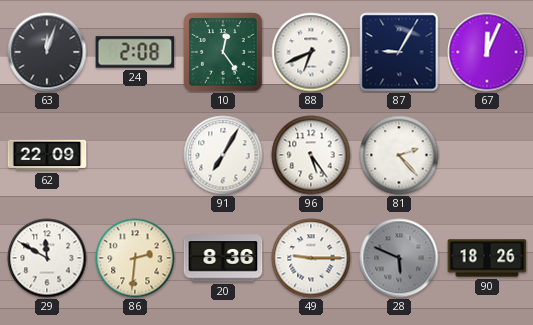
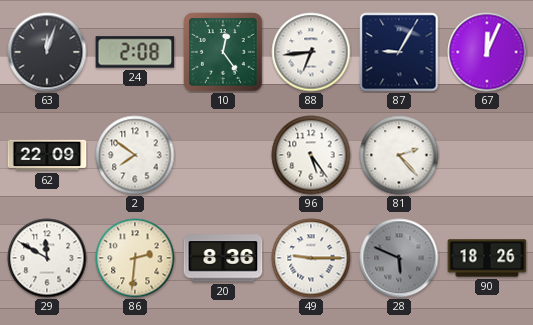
88: 6:41 -> 6:44
2: none -> 7:51
91: 7:05 -> none
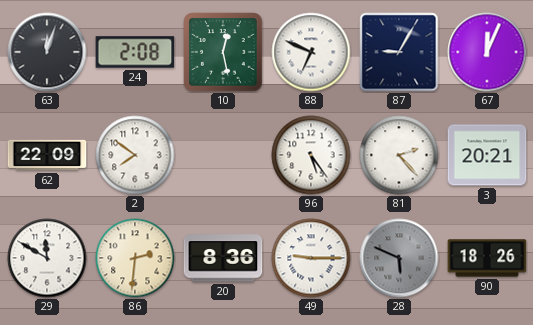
10: 12:24 -> 12:28
88: 6:44 -> 6:49
3: none -> 20:21
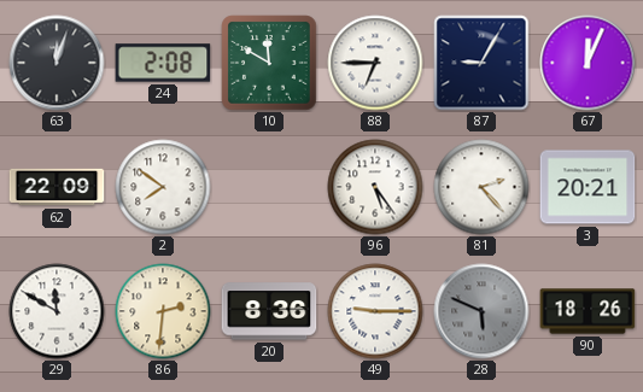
10: 12:28 -> 11:50
88: 6:49 -> 6:45
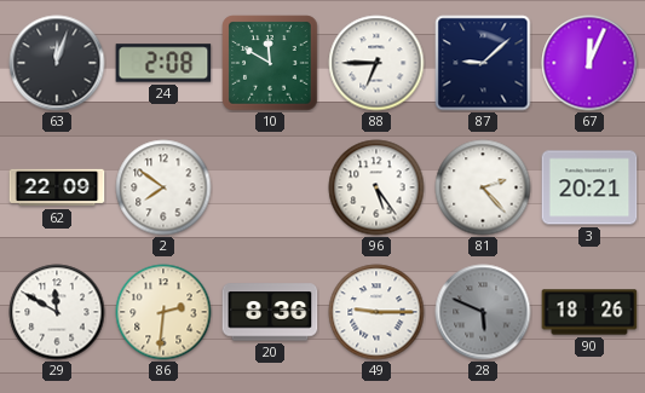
87: 9:05 -> 9:08
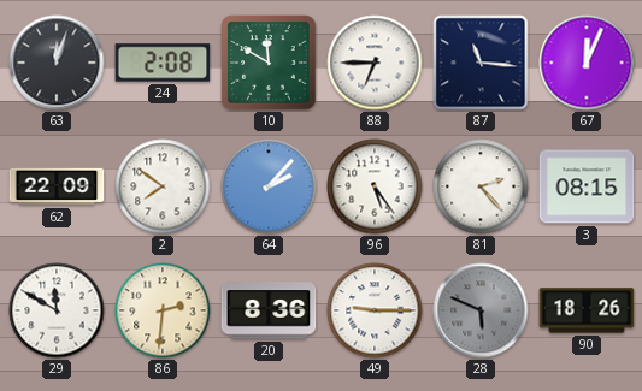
87: 9:08 -> 11:16
64: none -> 2:07
3: 20:21 -> 08:15
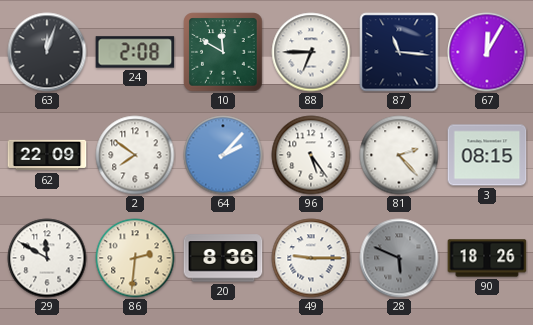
67: 12:04 -> 12:05
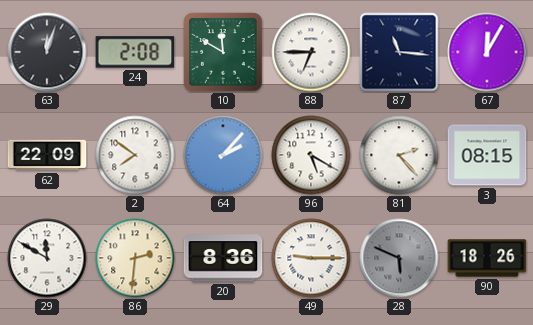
96: 5:24 -> 5:20
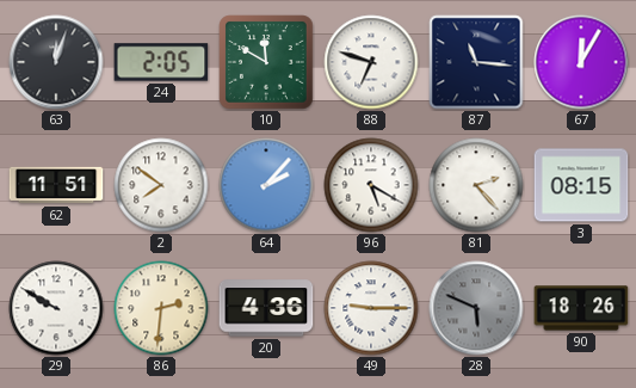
24: 2:08 -> 2:05
88: 6:45 -> 6:48
62: 22:09 -> 11:51
29: 11:50 -> 9:50
20: 8:36 -> 4:36
